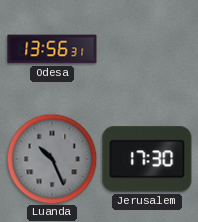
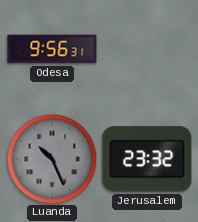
Odesa: 13:56 -> 9:56
Jerusalem: 17:30 -> 23:32
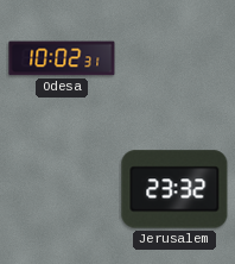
Odesa: 9:56 -> 10:02
Luanda: 10:26 -> none
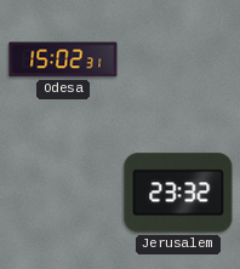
Odesa: 10:02 -> 15:02
